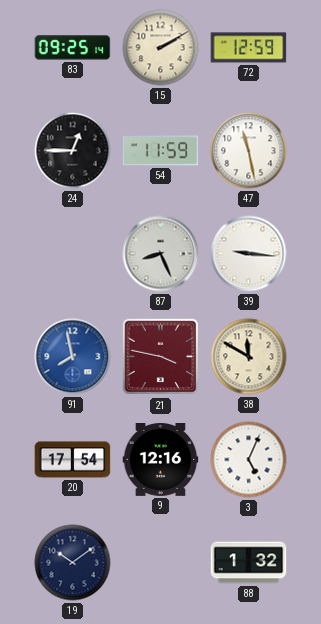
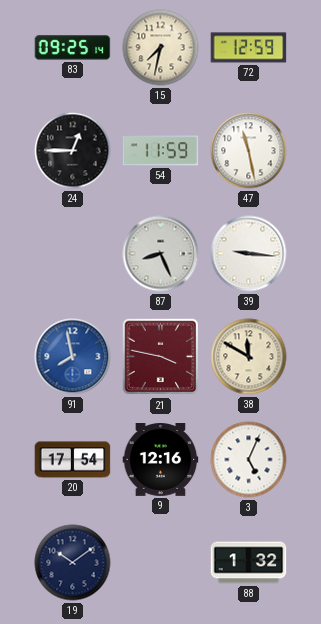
15: 2:10 -> 7:32
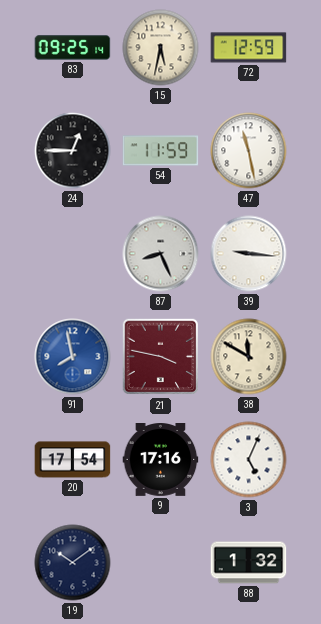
15: 7:32 -> 5:32
9: 12:16 -> 17:16
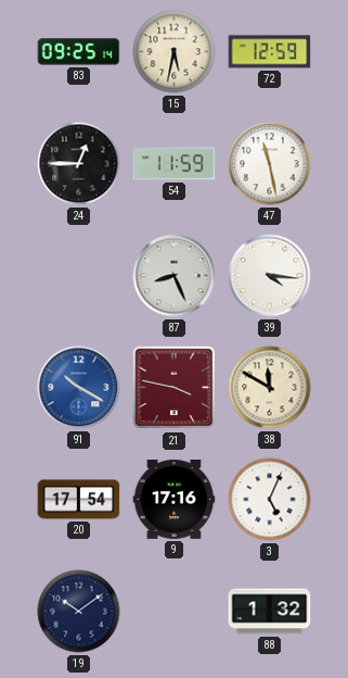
39: 9:16 -> 4:16
91: 7:58 -> 10:20
